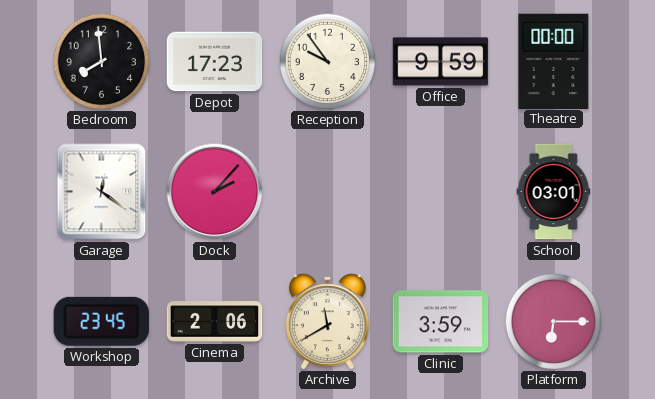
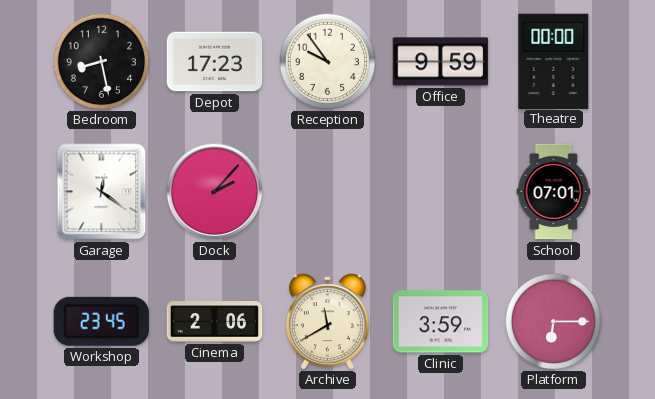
Bedroom: 7:59 -> 8:28
School: 03:01 -> 07:01
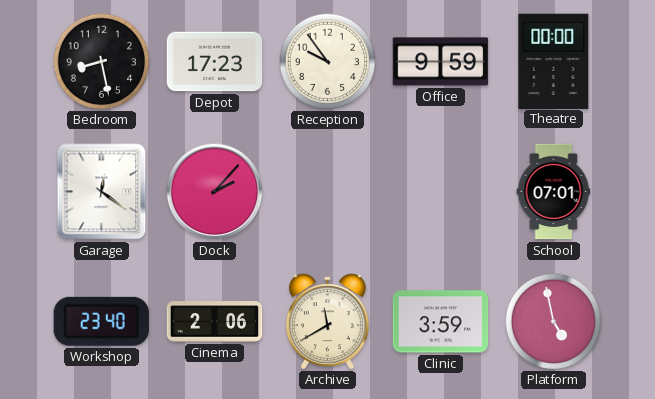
Workshop: 23:45 -> 23:40
Platform: 6:15 -> 4:58
